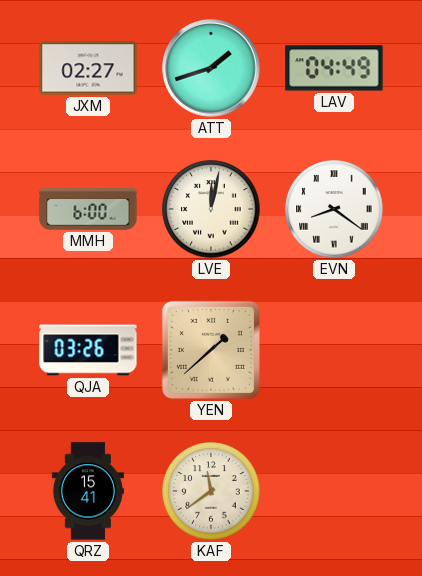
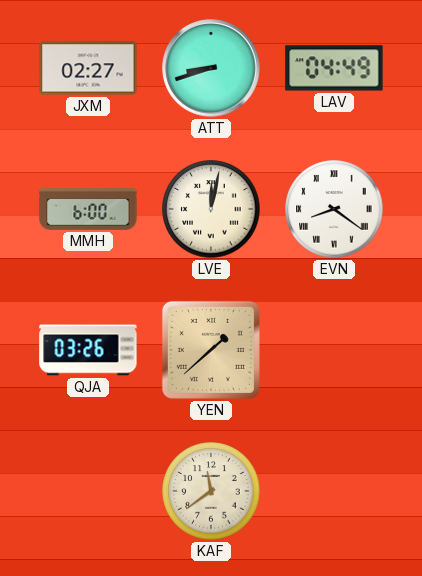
ATT: 1:42 -> 8:42
QRZ: 15:41 -> none
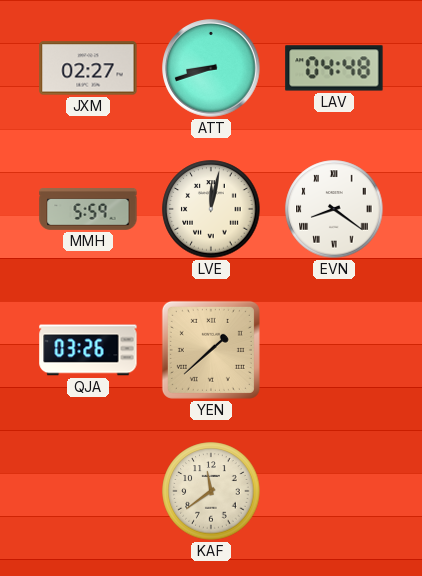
LAV: 04:49 -> 04:48
MMH: 6:00 -> 5:59
